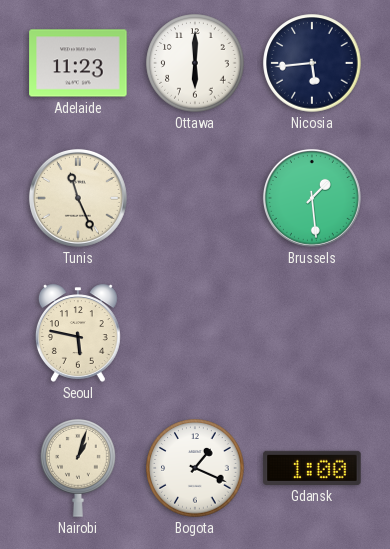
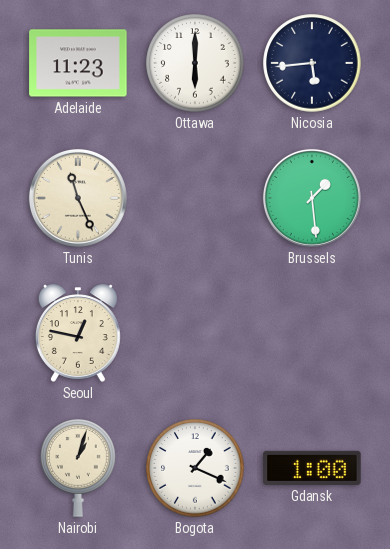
Seoul: 5:47 -> 12:47
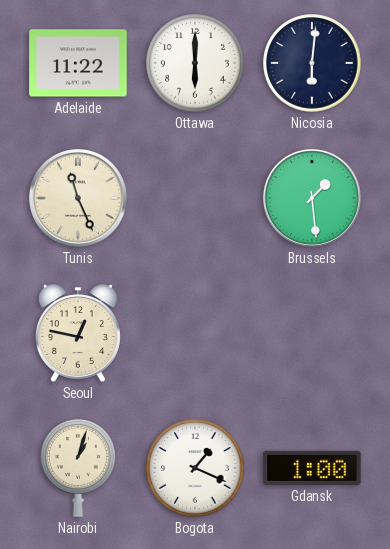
Adelaide: 11:23 -> 11:22
Nicosia: 5:44 -> 6:01
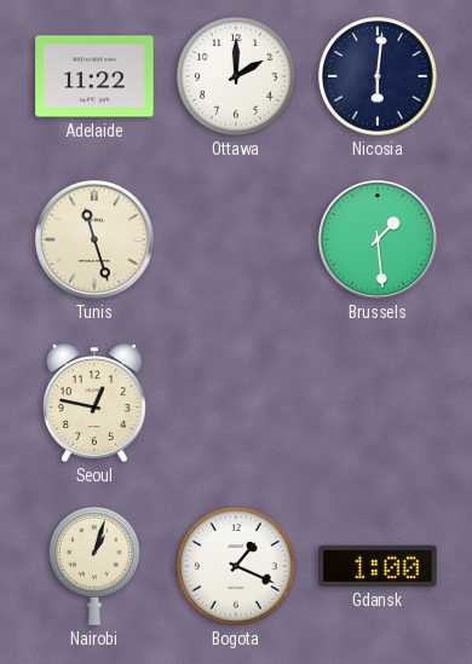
Ottawa: 6:00 -> 2:00
Tunis: 11:26 -> 11:27
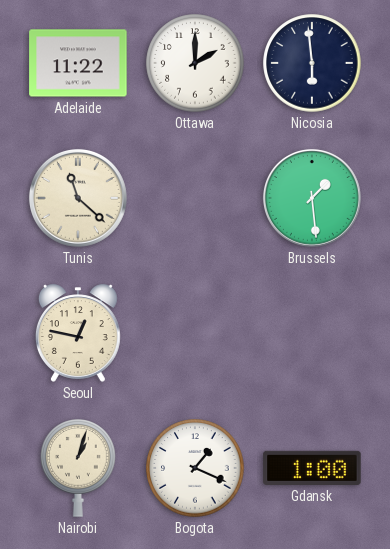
Nicosia: 6:01 -> 5:59
Tunis: 11:27 -> 11:22
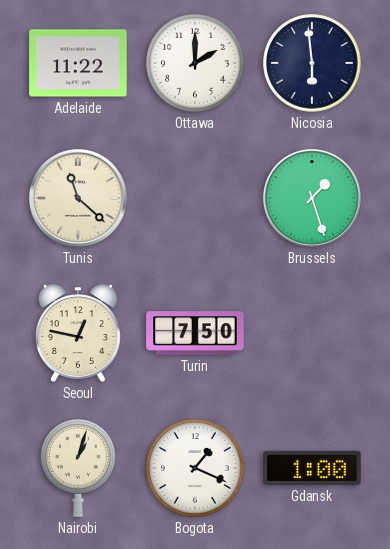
Brussels: 1:29 -> 1:27
Turin: none -> 7:50
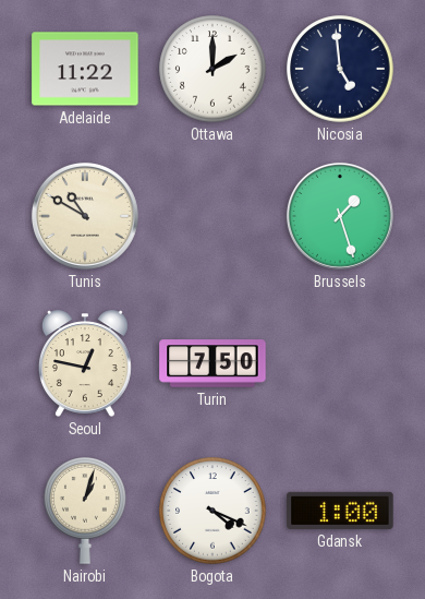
Nicosia: 5:59 -> 4:59
Tunis: 11:22 -> 10:50
Bogota: 1:19 -> 4:19
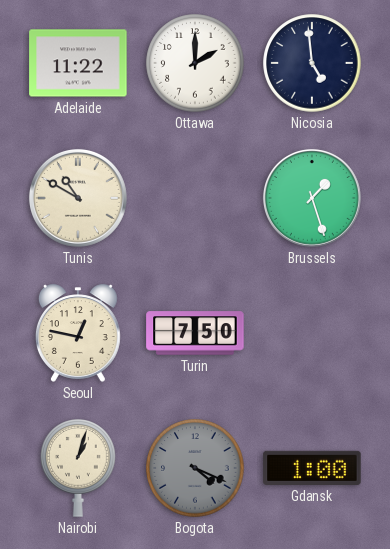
Bogota dial: white -> grey
